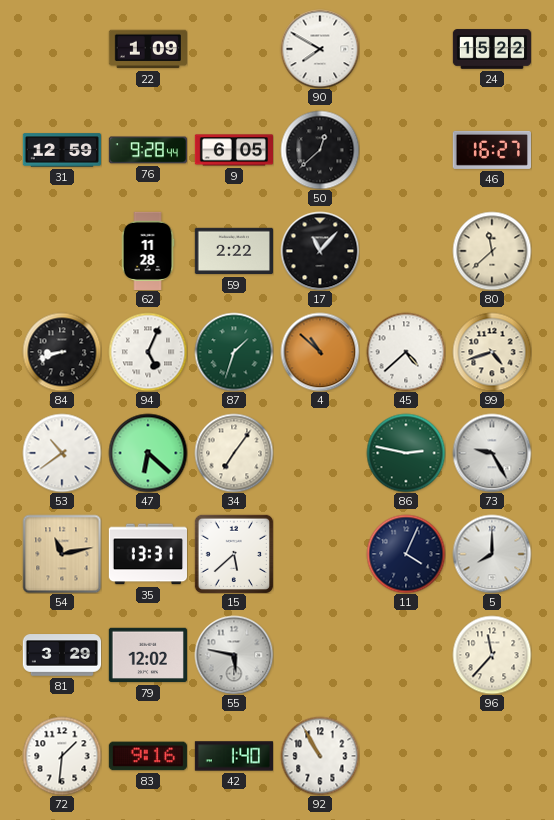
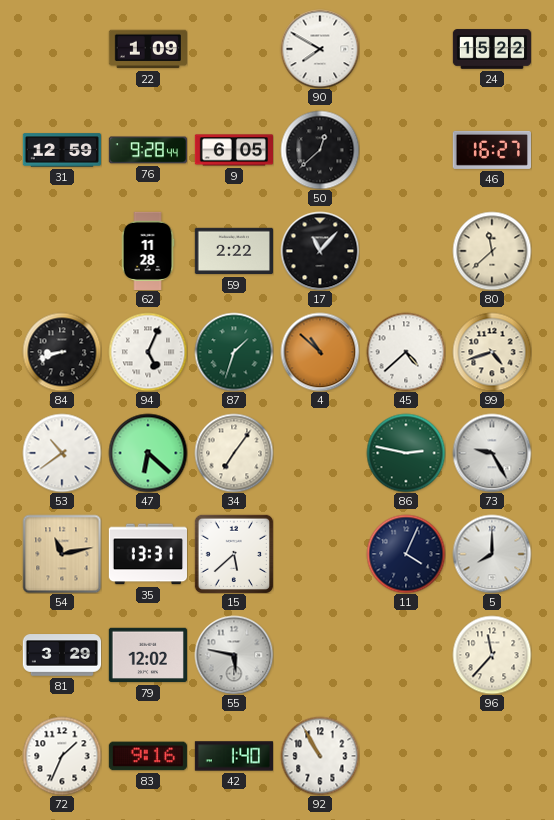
72: 1:31 -> 1:34
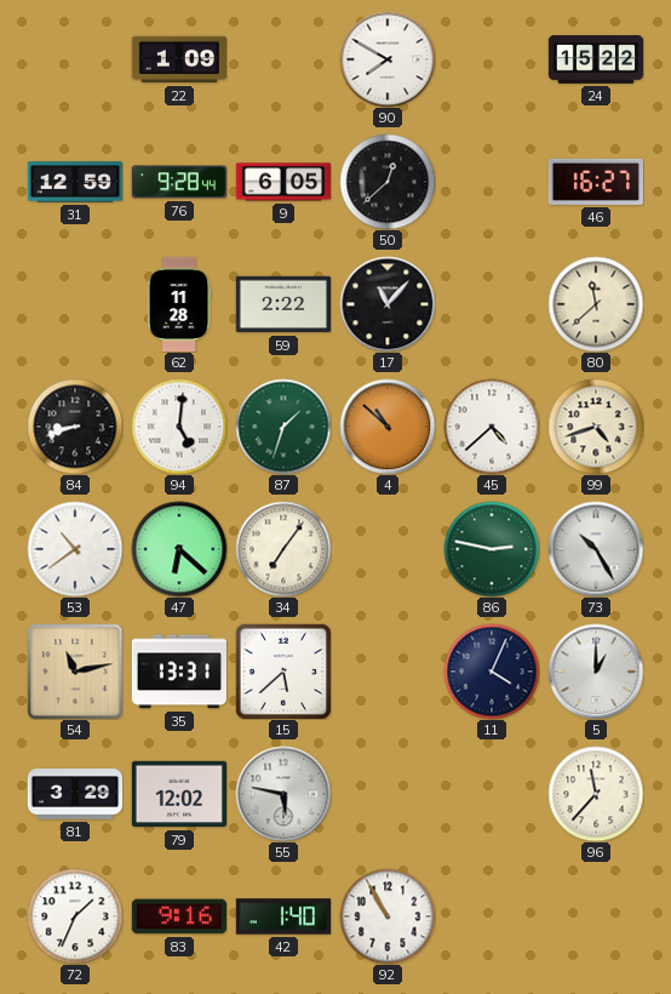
94: 5:04 -> 5:01
73: 9:25 -> 10:25
5: 8:00 -> 1:00
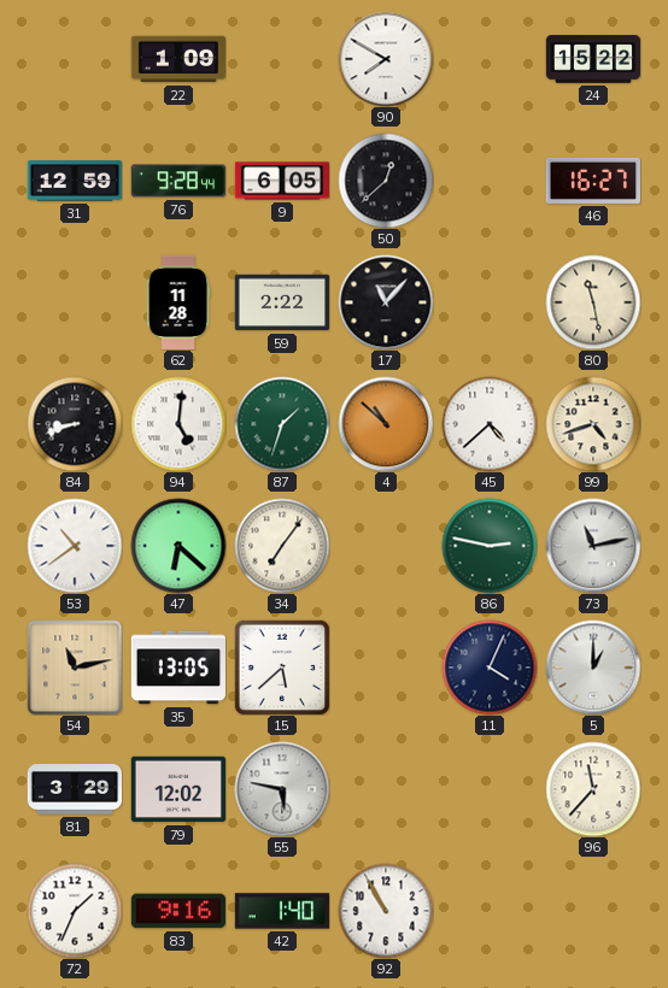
80: 11:38 -> 11:28
73: 10:25 -> 11:13
35: 13:31 -> 13:05
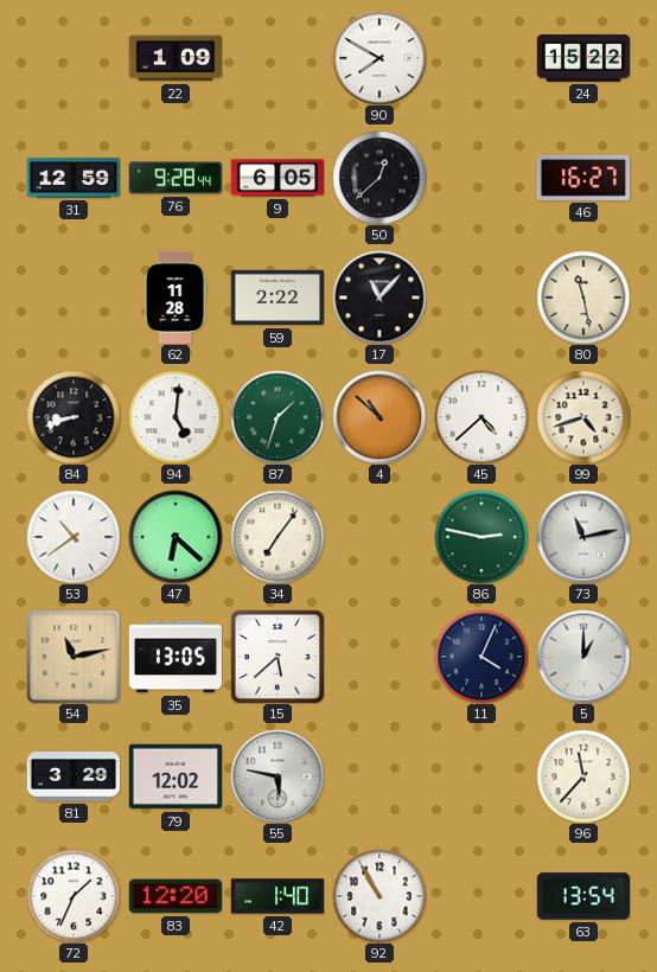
83: 9:16 -> 12:20
63: none -> 13:54
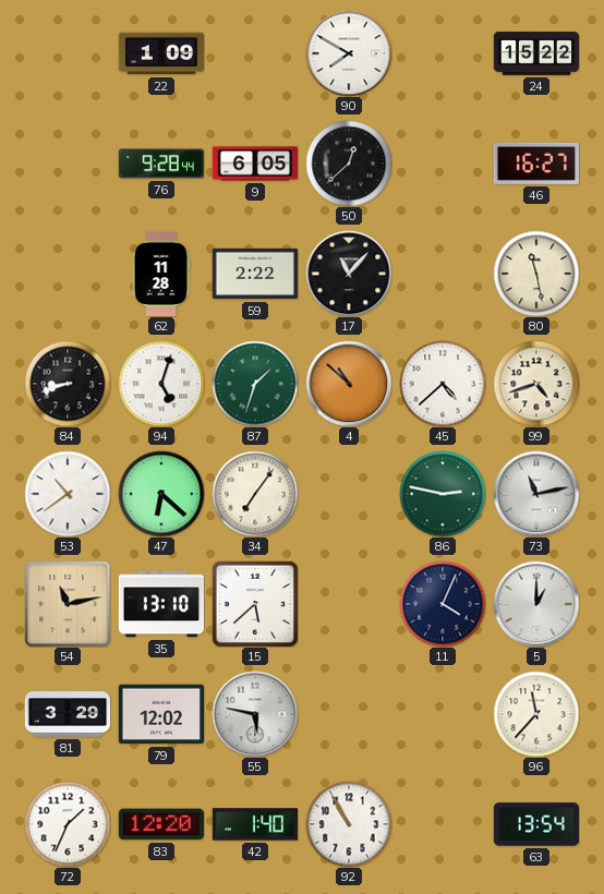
31: 12:59 -> none
94: 5:01 -> 5:03
35: 13:05 -> 13:10
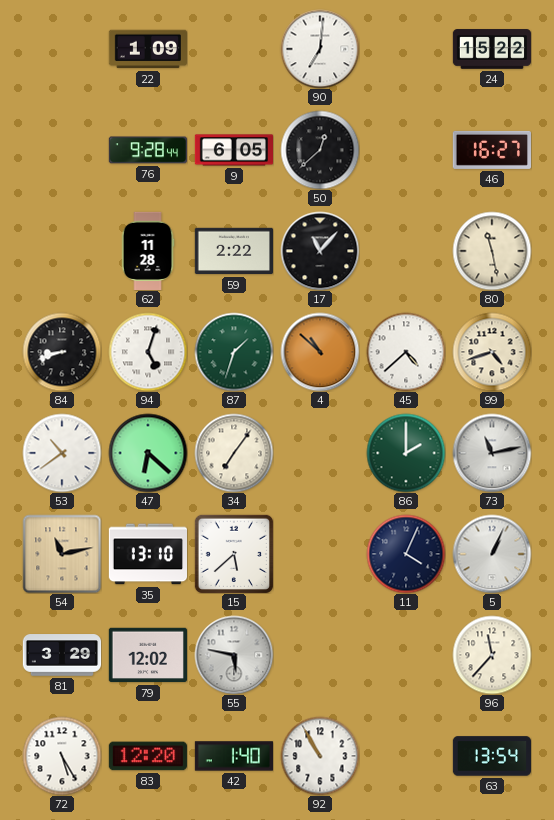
90: 7:50 -> 7:01
86: 2:47 -> 2:00
5: 1:00 -> 1:04
72: 1:34 -> 5:25
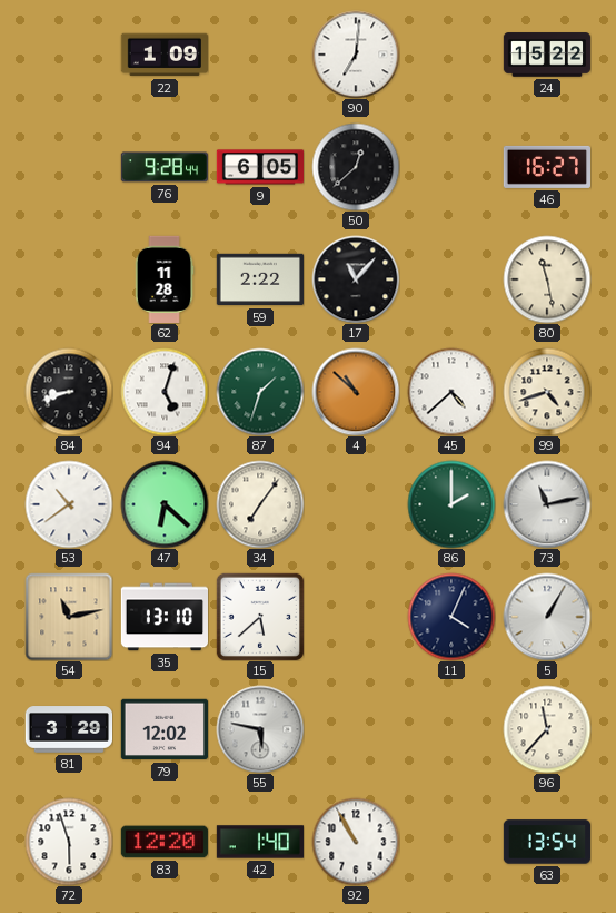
5: 1:04 -> 1:05
72: 5:25 -> 5:57
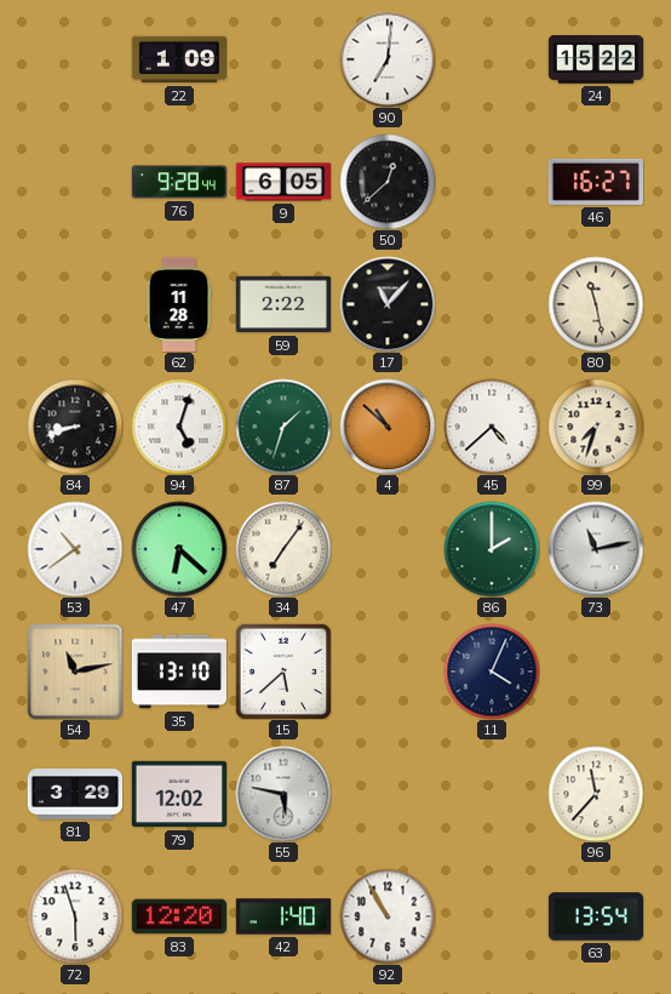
99: 4:42 -> 7:33
5: 1:05 -> none
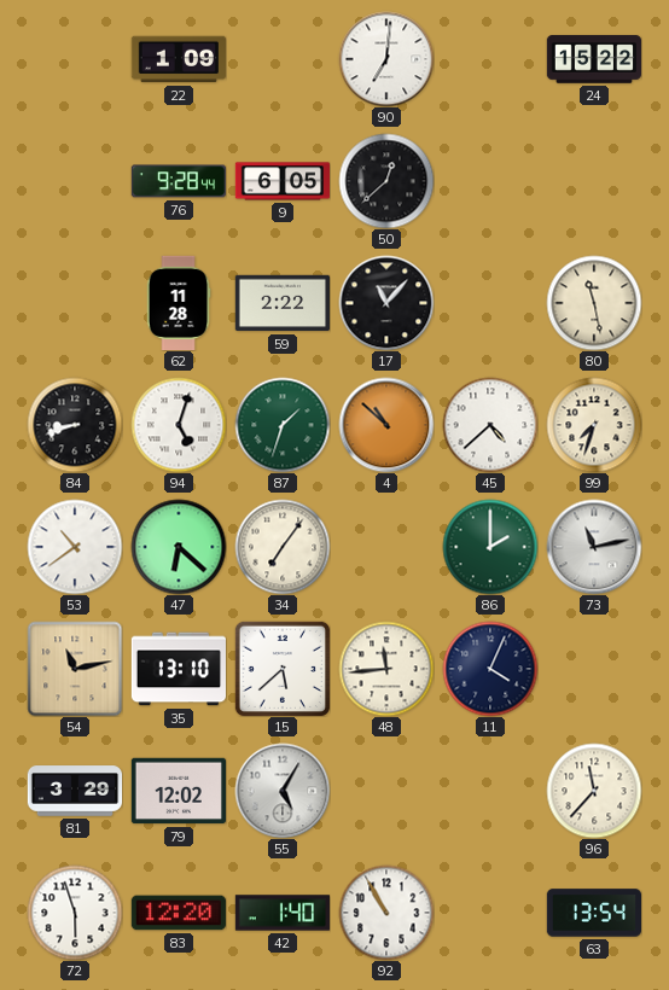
46: 16:27 -> none
48: none -> 11:44
55: 5:47 -> 5:05
